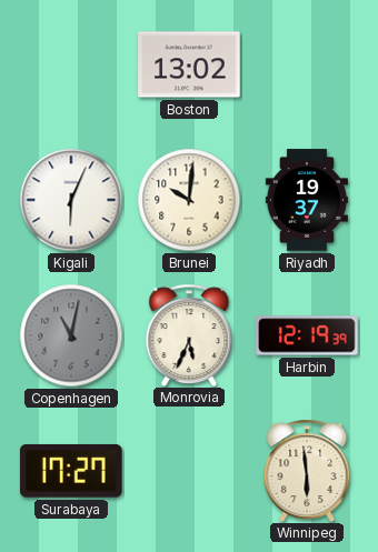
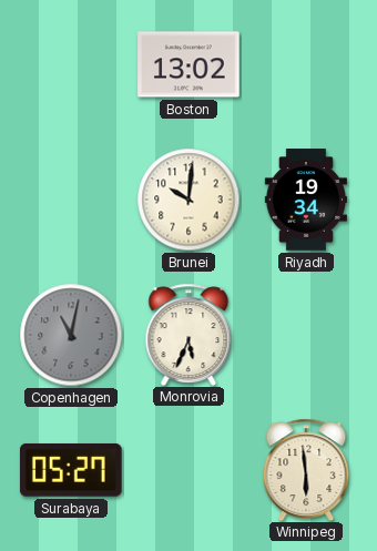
Kigali: 6:04 -> none
Riyadh: 19:37 -> 19:34
Harbin: 12:19 -> none
Surabaya: 17:27 -> 05:27
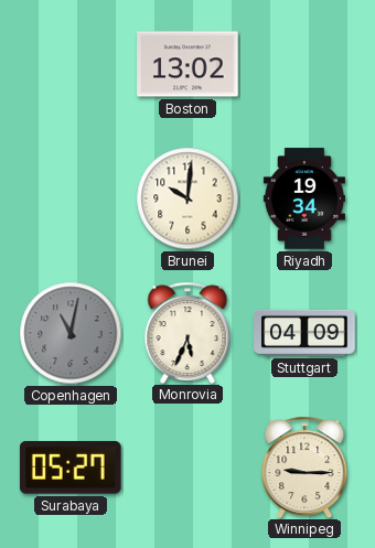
Stuttgart: none -> 04:09
Winnipeg: 5:59 -> 9:15
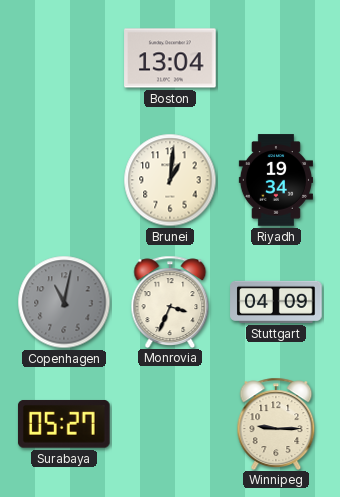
Boston: 13:02 -> 13:04
Brunei: 10:01 -> 1:01
Monrovia: 5:34 -> 3:34
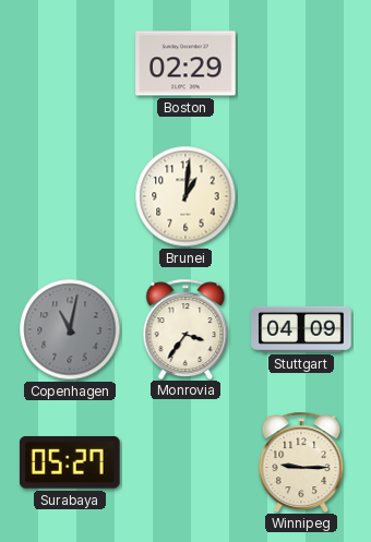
Boston: 13:04 -> 02:29
Riyadh: 19:34 -> none
Monrovia: 3:34 -> 3:36
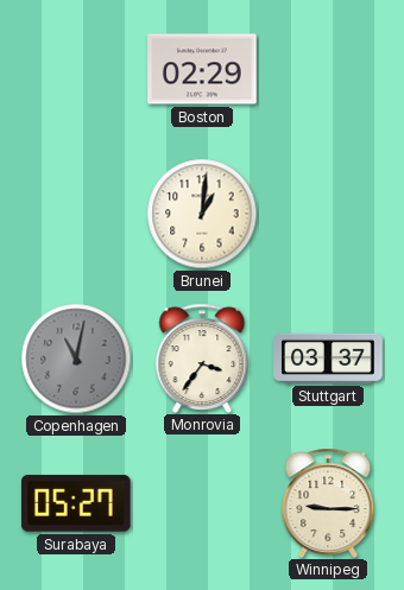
Stuttgart: 04:09 -> 03:37
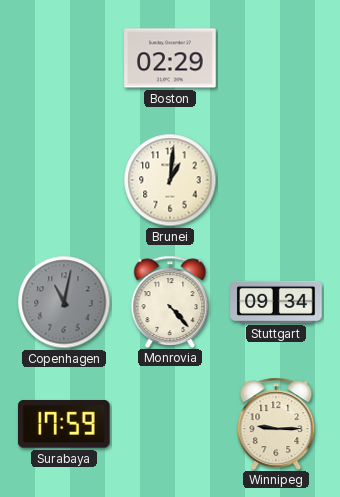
Monrovia: 3:36 -> 4:23
Stuttgart: 03:37 -> 09:34
Surabaya: 05:27 -> 17:59
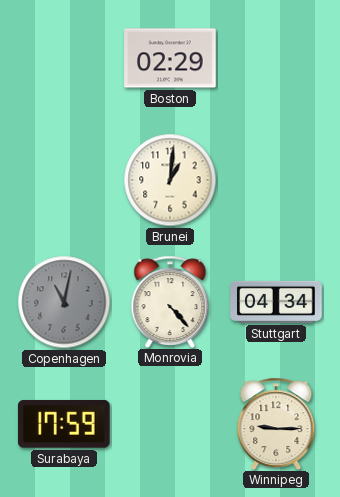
Stuttgart: 09:34 -> 04:34
